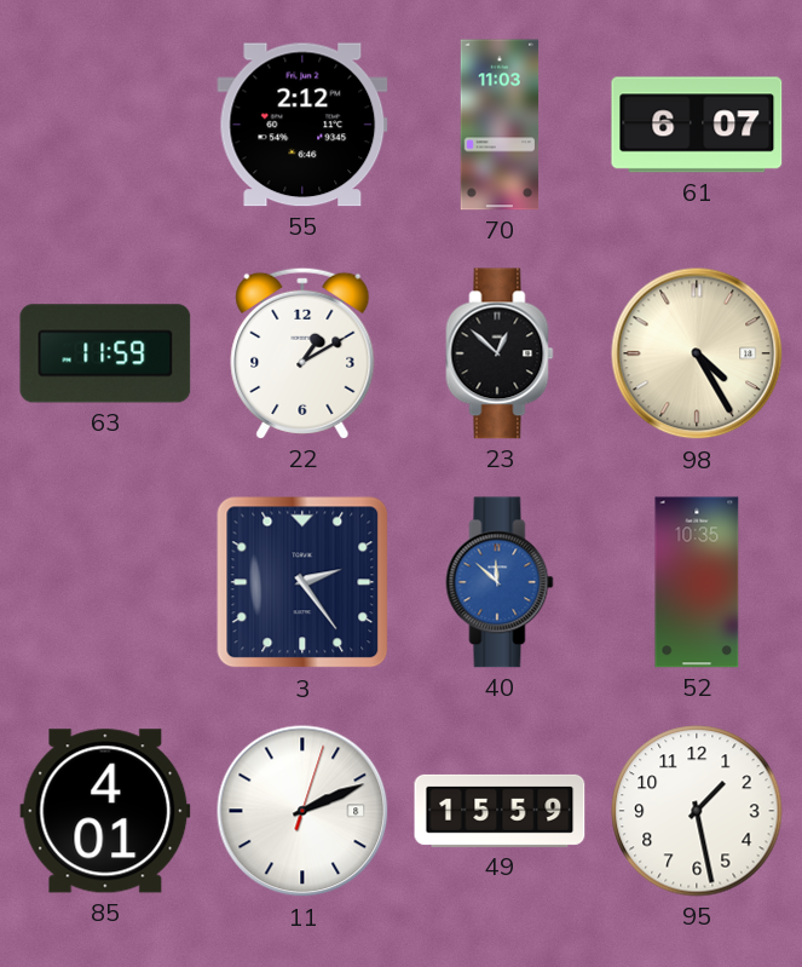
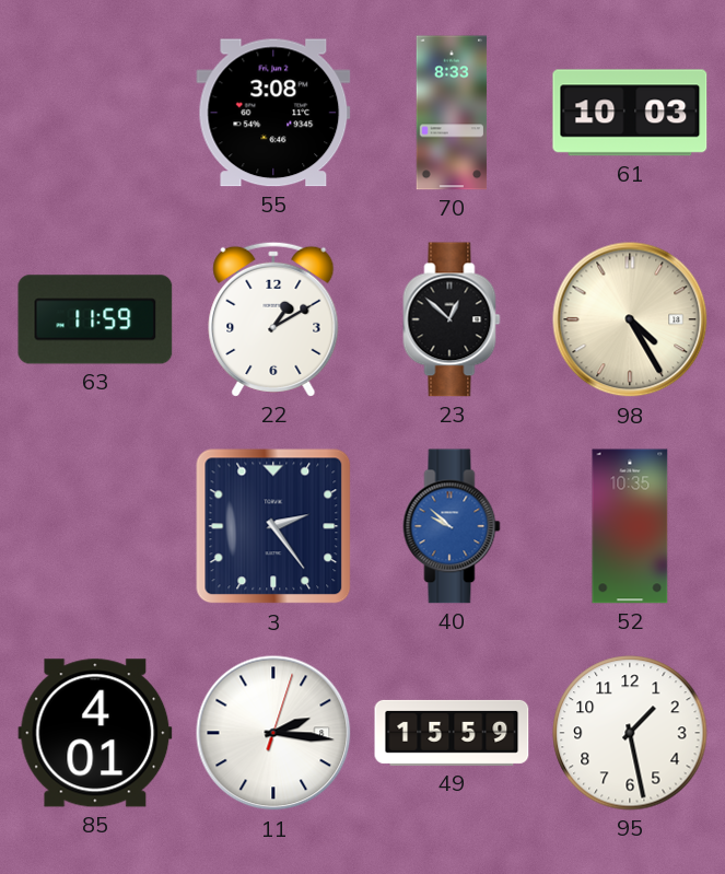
55: 2:12 -> 3:08
70: 11:03 -> 8:33
61: 6:07 -> 10:03
40: 11:52 -> 9:52
11: 2:11 -> 2:16
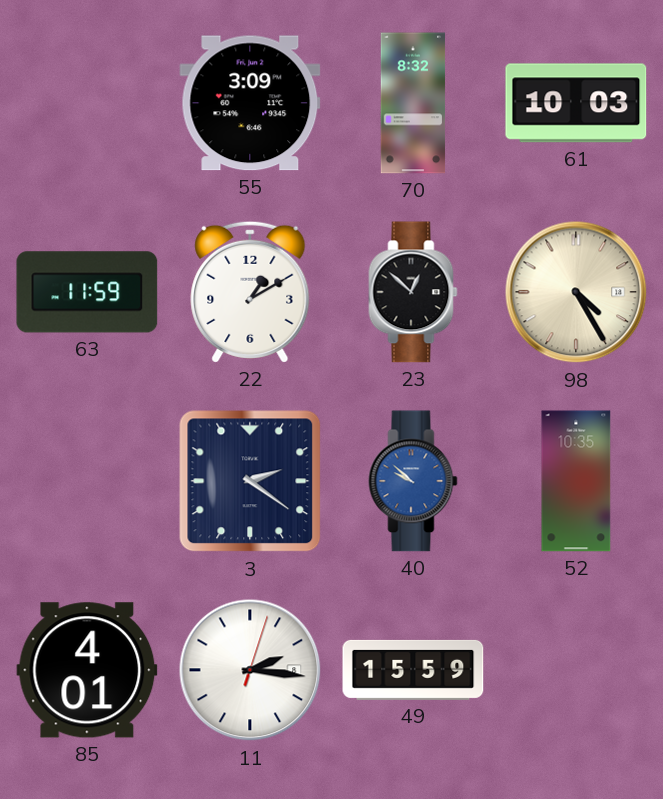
55: 3:08 -> 3:09
70: 8:33 -> 8:32
3: 2:24 -> 2:21
95: 1:28 -> none
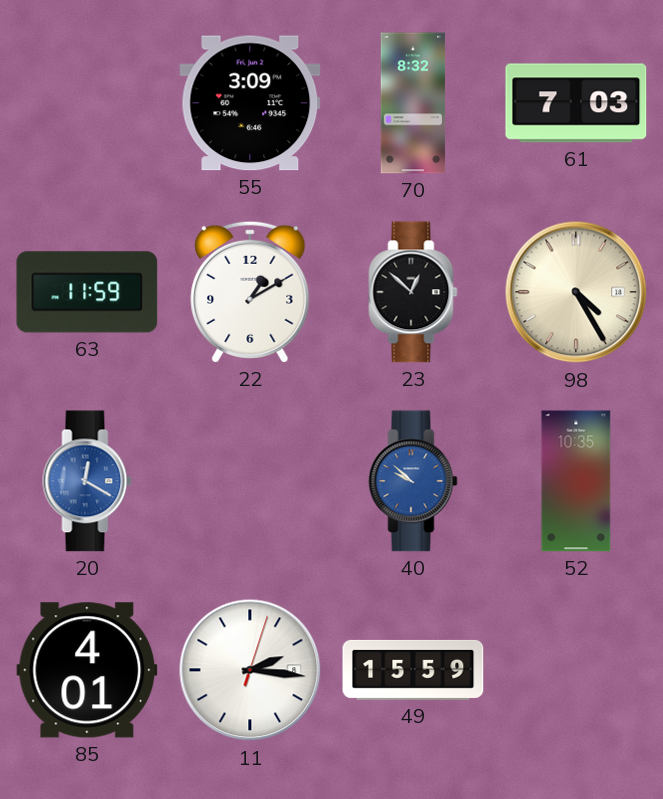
61: 10:03 -> 7:03
20: none -> 12:20
3: 2:21 -> none
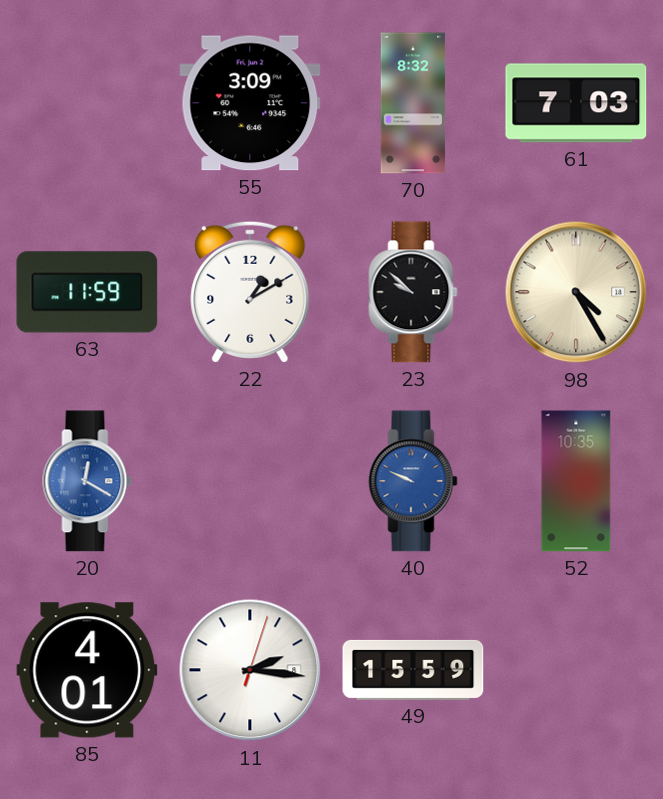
23: 12:52 -> 9:52
40: 9:52 -> 9:49
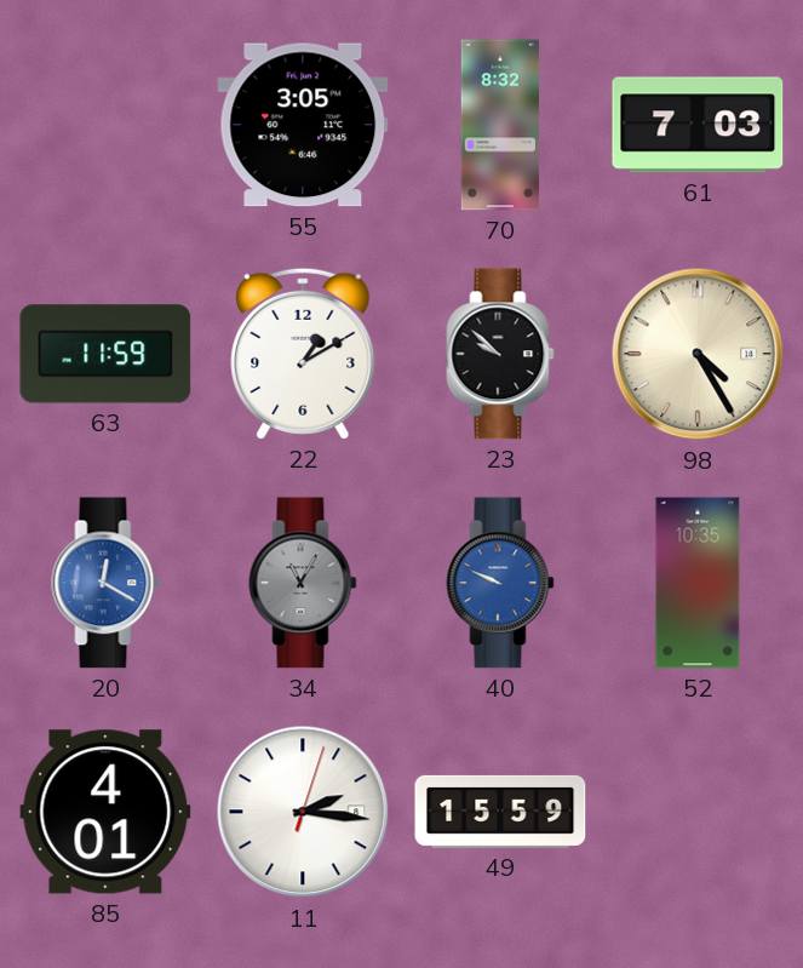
55: 3:09 -> 3:05
34: none -> 11:05
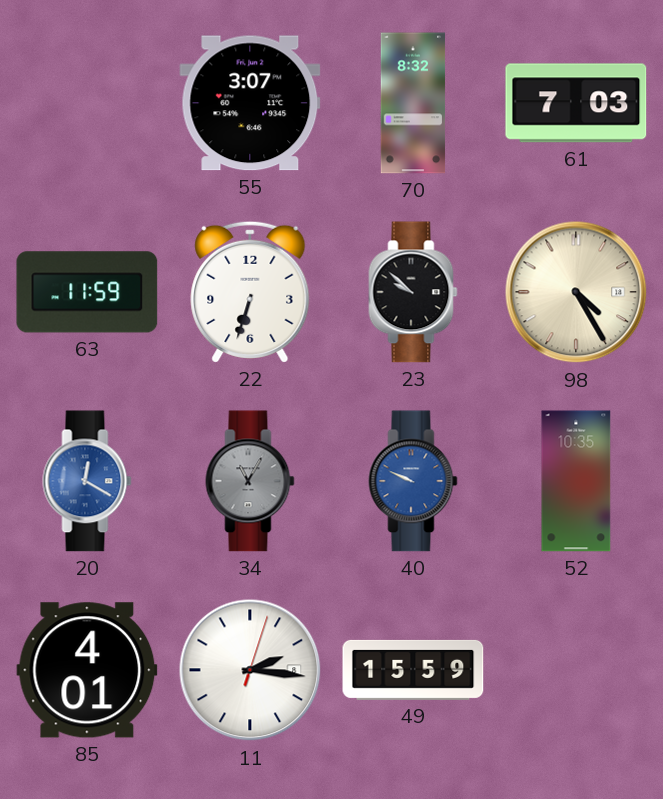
55: 3:05 -> 3:07
22: 1:10 -> 6:33
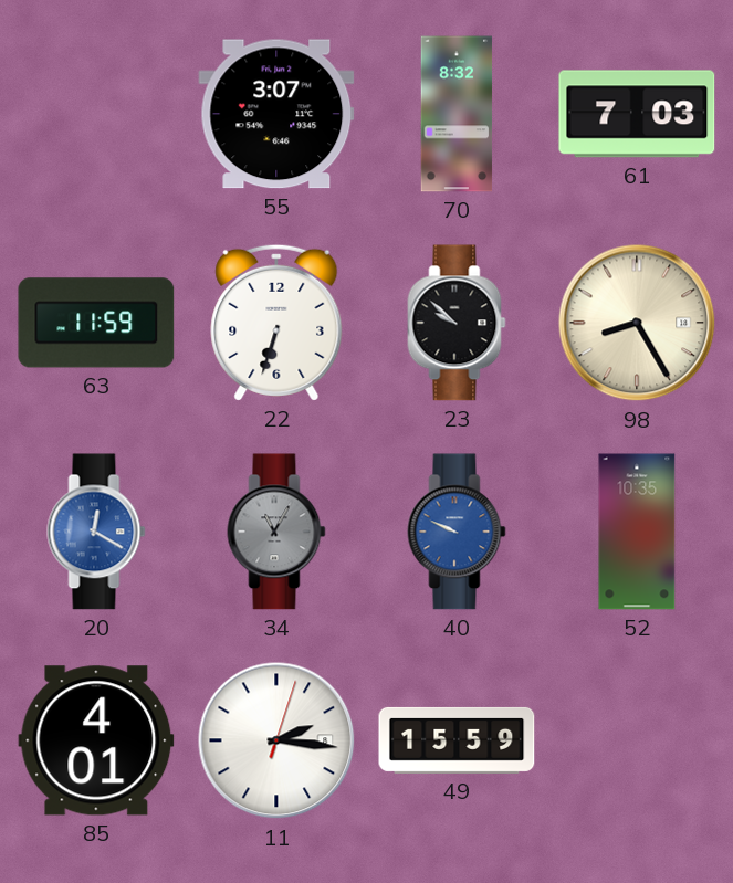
98: 4:25 -> 8:25
